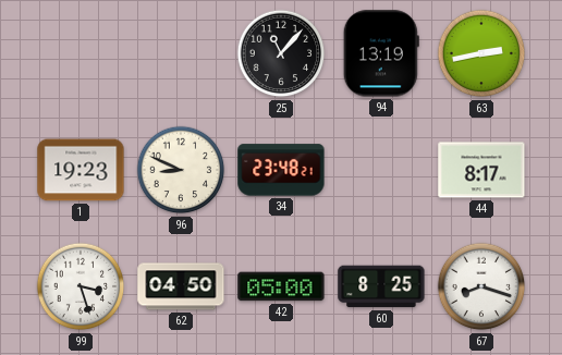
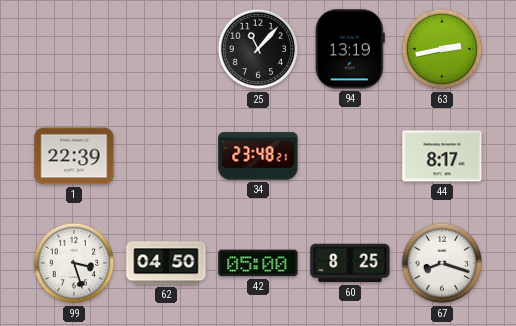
1: 19:23 -> 22:39
96: 8:49 -> none
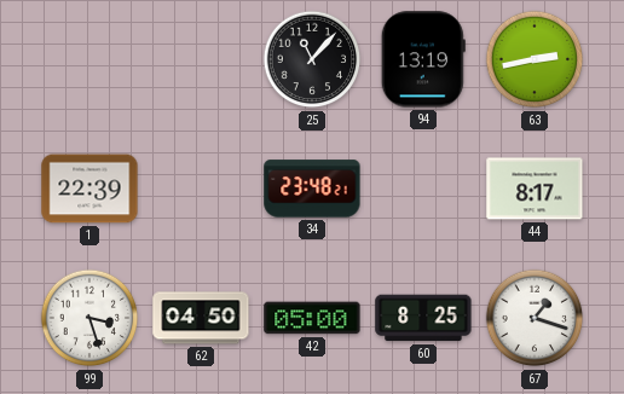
67: 8:18 -> 1:18
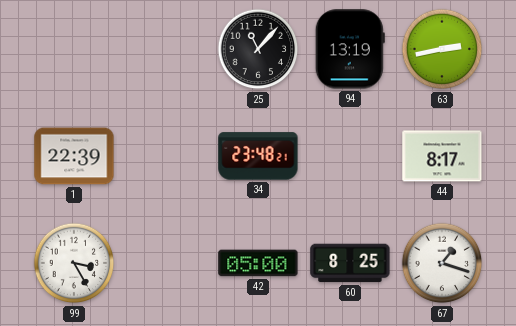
99: 3:27 -> 3:25
62: 04:50 -> none
